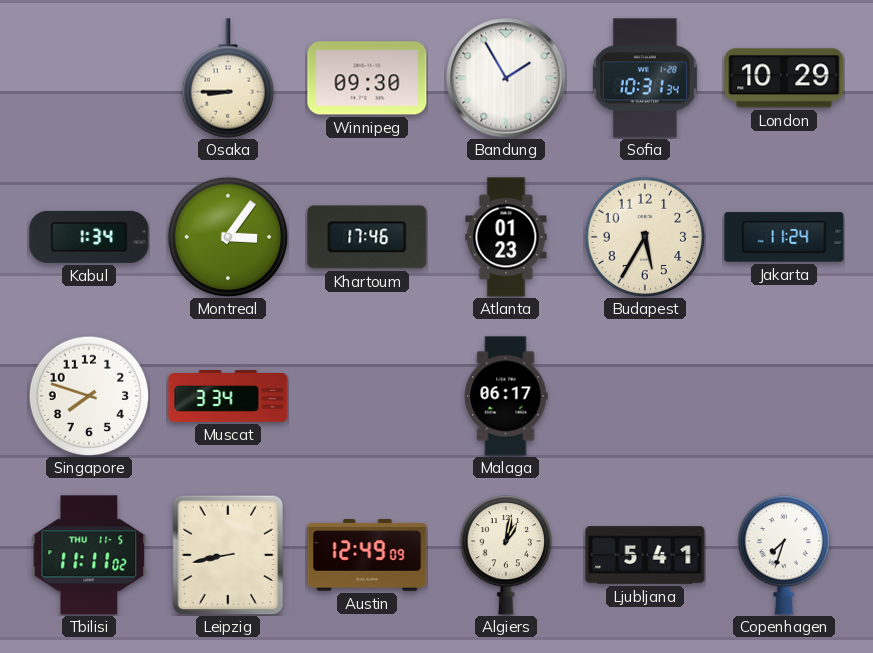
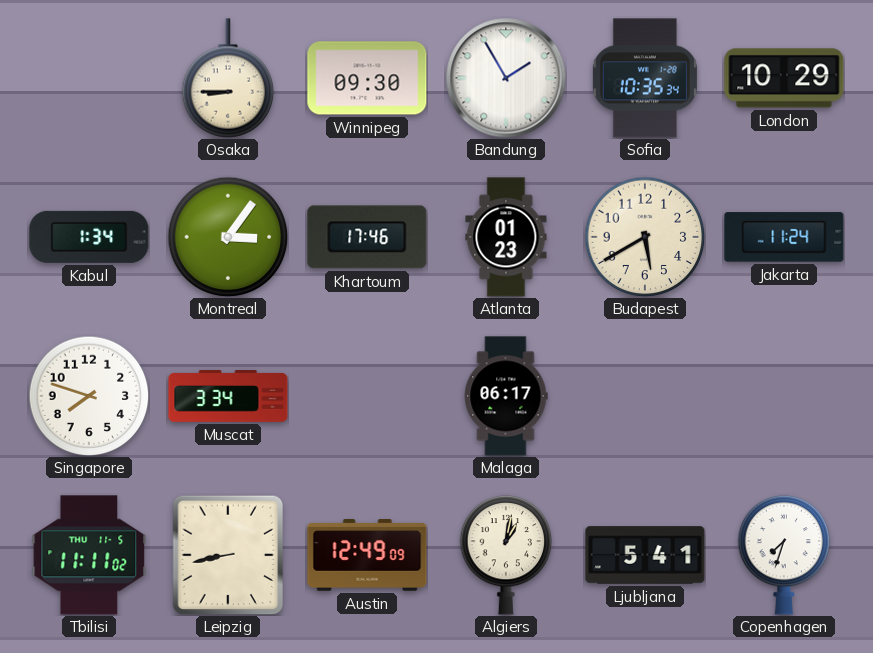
Sofia: 10:31 -> 10:35
Budapest: 5:35 -> 5:40
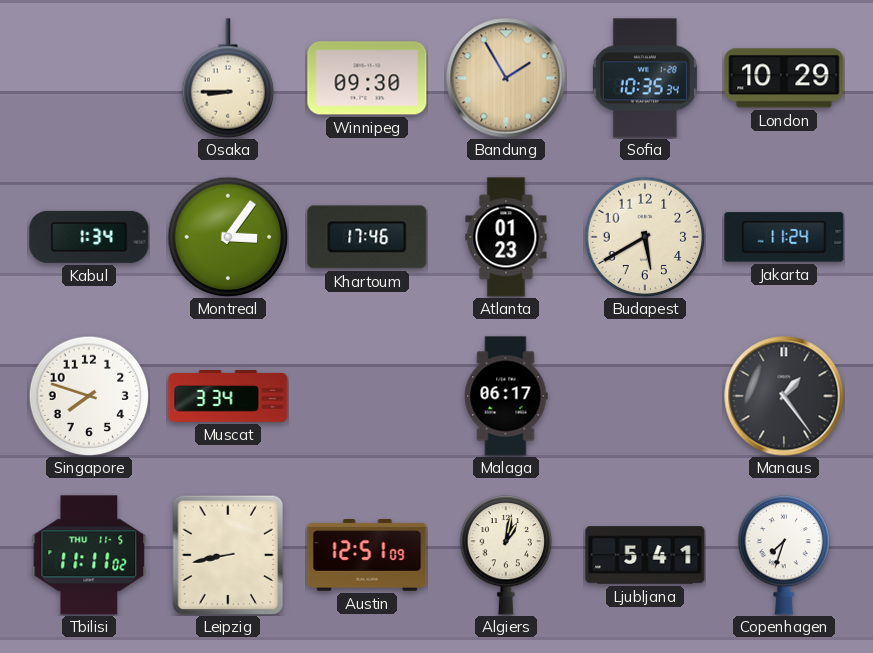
Bandung dial: white -> champagne
Manaus: none -> 1:24
Austin: 12:49 -> 12:51
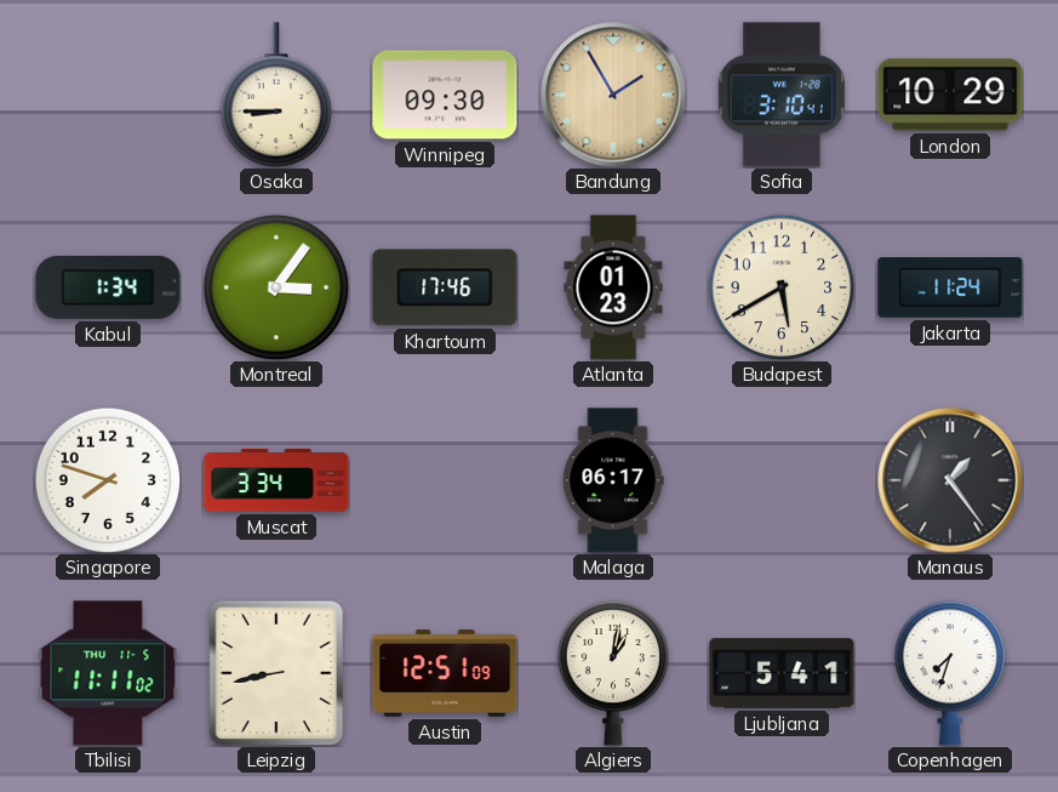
Sofia: 10:35 -> 3:10
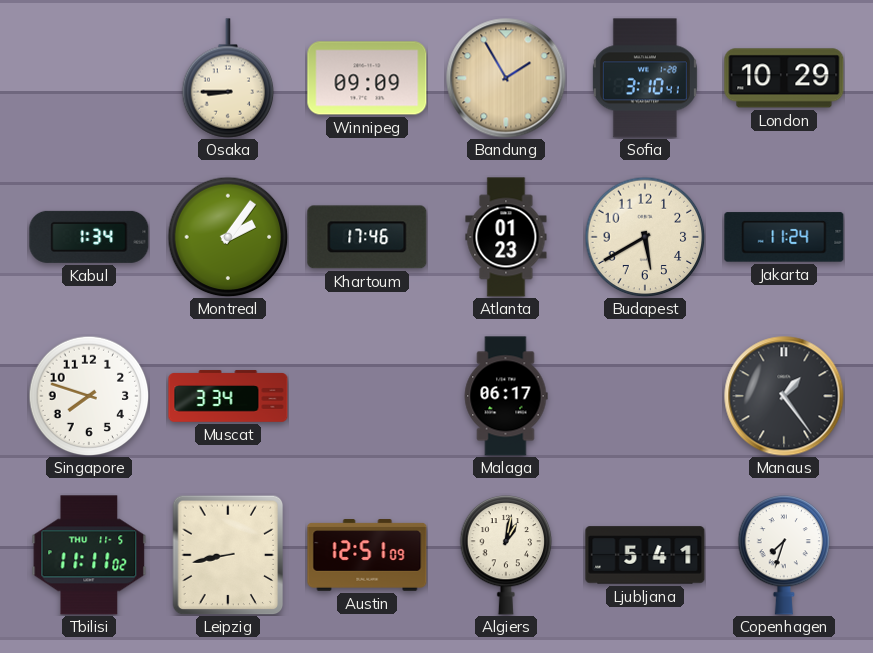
Winnipeg: 09:30 -> 09:09
Montreal: 3:06 -> 2:06
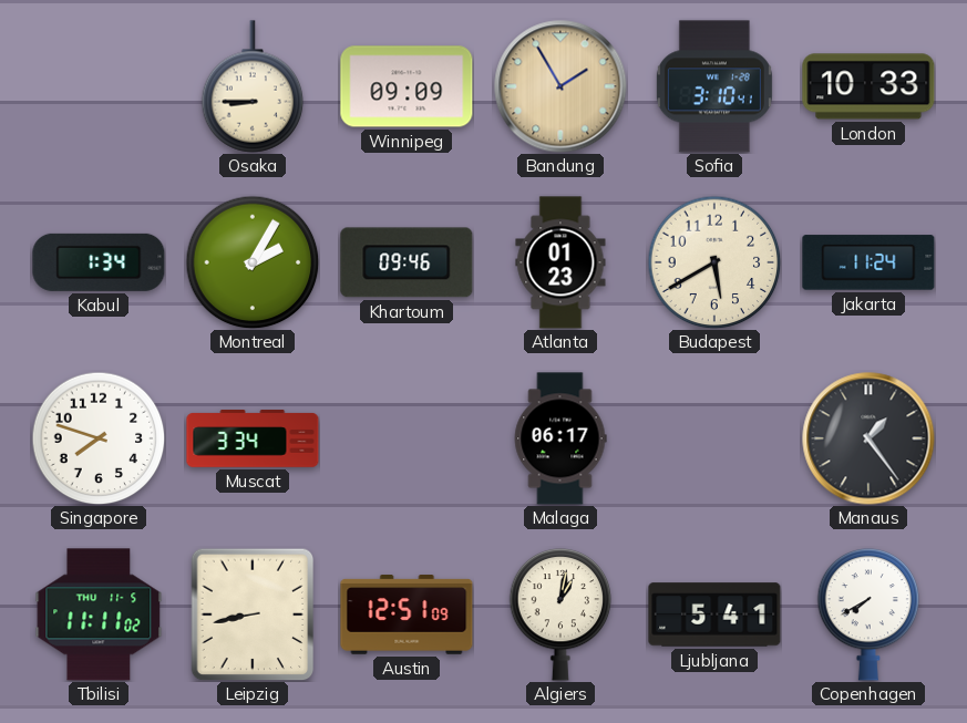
London: 10:29 -> 10:33
Montreal: 2:06 -> 2:05
Khartoum: 17:46 -> 09:46
Copenhagen: 7:33 -> 7:40
